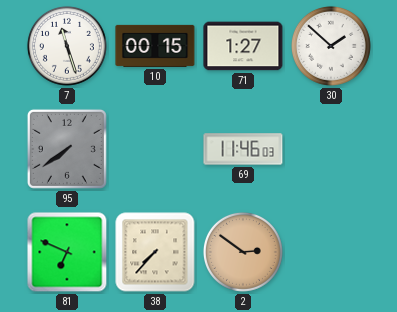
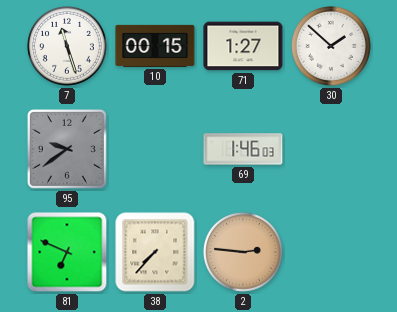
95: 7:39 -> 9:39
69: 11:46 -> 1:46
2: 2:51 -> 2:46
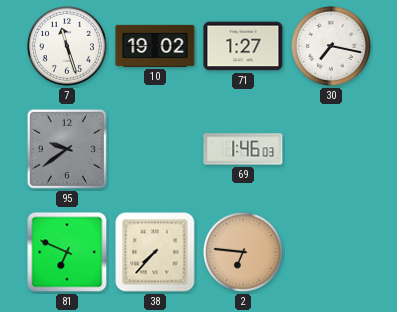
10: 00:15 -> 19:02
30: 1:52 -> 7:17
2: 2:46 -> 6:46
